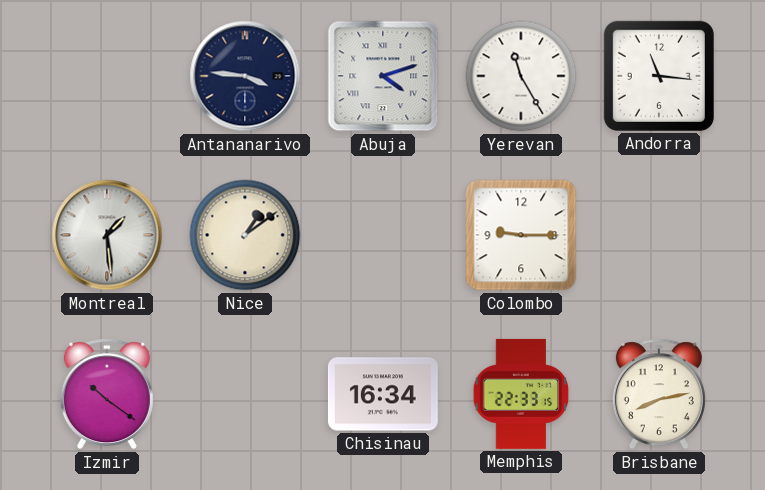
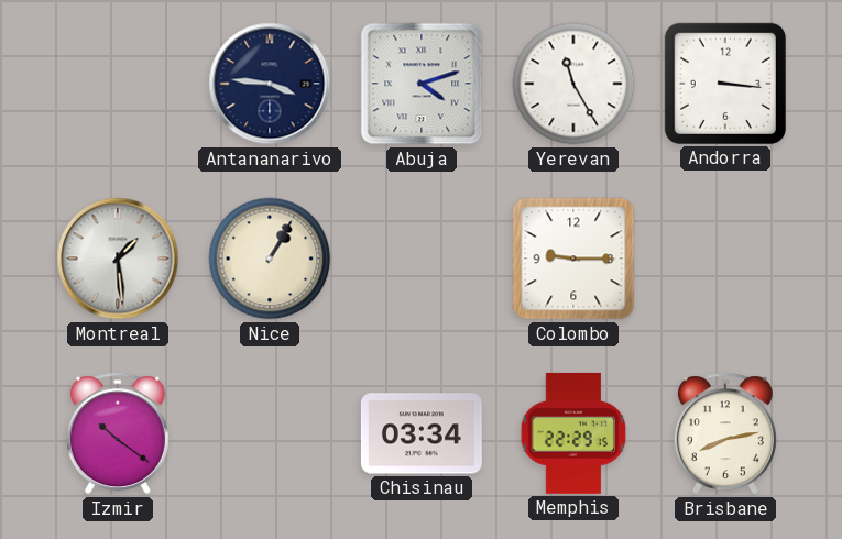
Andorra: 11:16 -> 3:16
Nice: 1:09 -> 1:05
Chisinau: 16:34 -> 03:34
Memphis: 22:33 -> 22:29
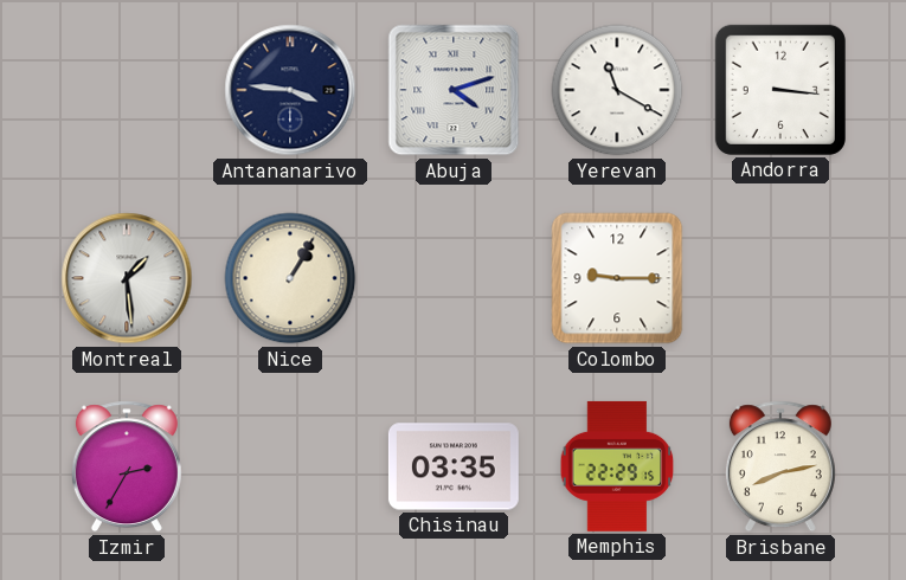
Yerevan: 11:25 -> 11:20
Izmir: 10:21 -> 2:35
Chisinau: 03:34 -> 03:35
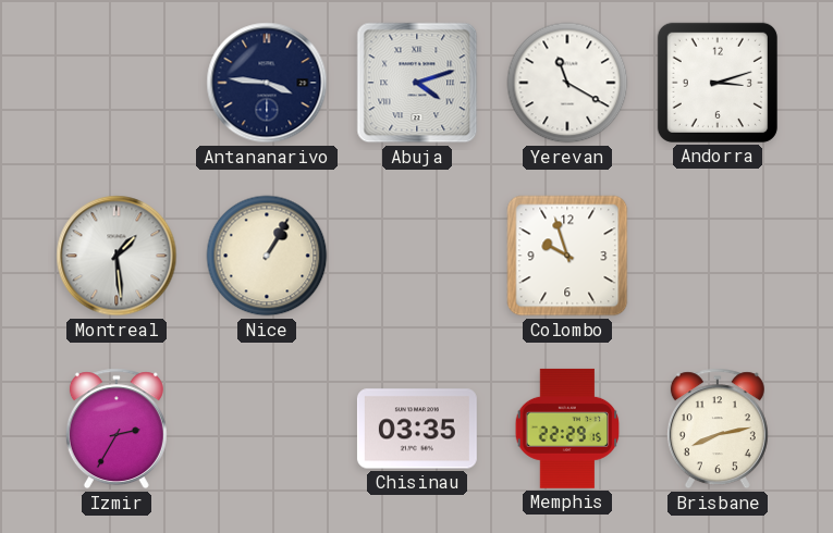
Andorra: 3:16 -> 3:12
Colombo: 9:15 -> 9:57
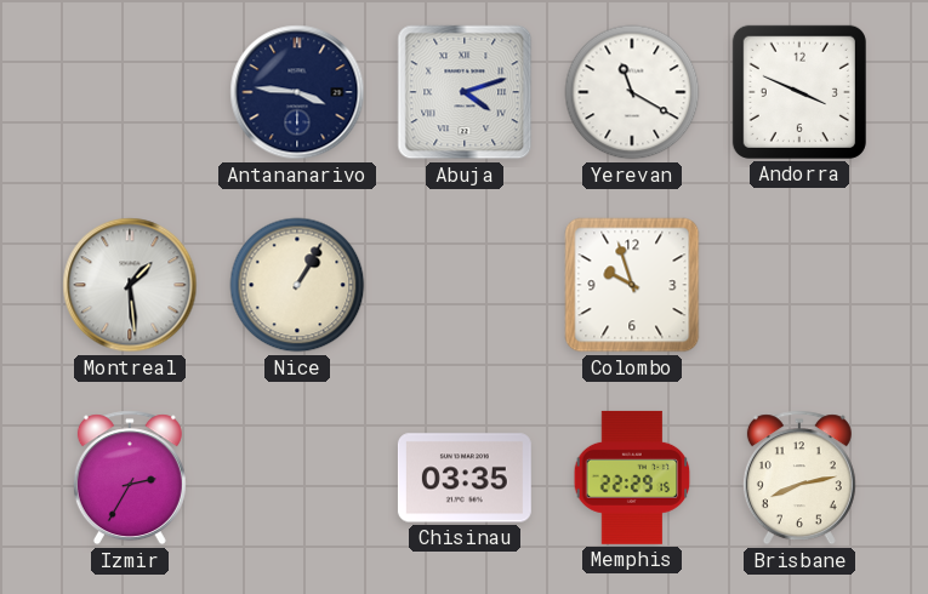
Andorra: 3:12 -> 3:49
